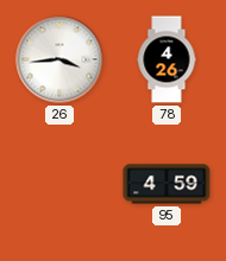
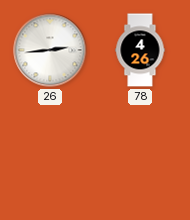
26: 3:44 -> 2:44
95: 4:59 -> none
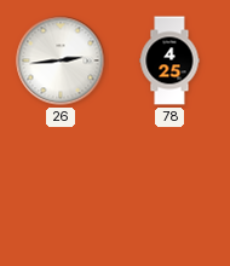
78: 4:26 -> 4:25
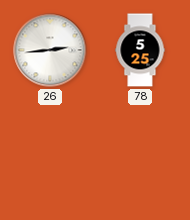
78: 4:25 -> 5:25
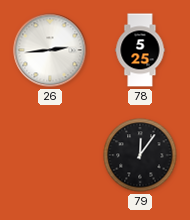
79: none -> 12:06
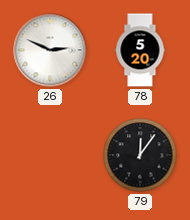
26: 2:44 -> 2:49
78: 5:25 -> 5:20
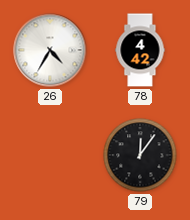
26: 2:49 -> 4:35
78: 5:20 -> 4:42
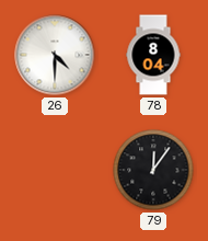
26: 4:35 -> 4:30
78: 4:42 -> 8:04
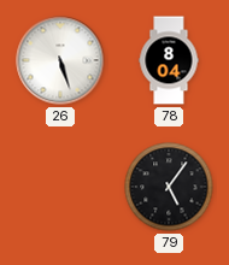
26: 4:30 -> 5:27
79: 12:06 -> 5:06
